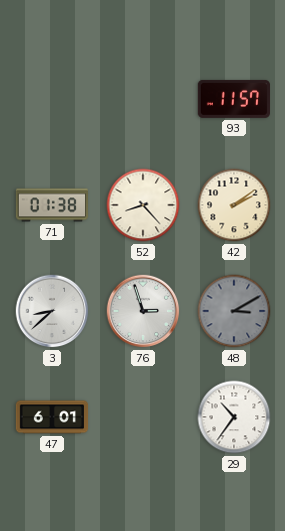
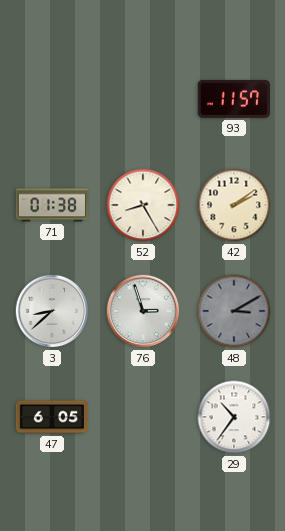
52: 8:23 -> 8:25
47: 6:01 -> 6:05
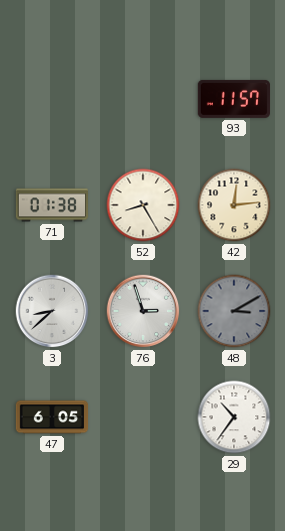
42: 2:09 -> 12:14
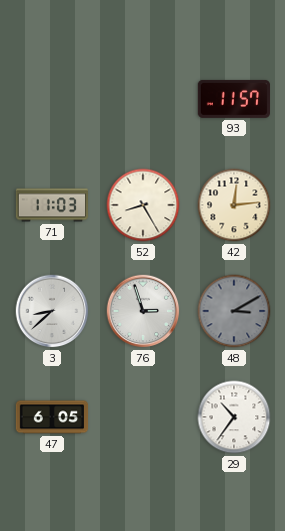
71: 01:38 -> 11:03
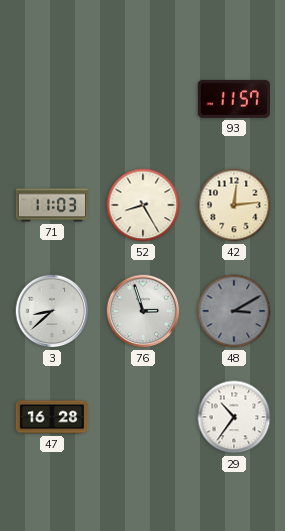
47: 6:05 -> 16:28
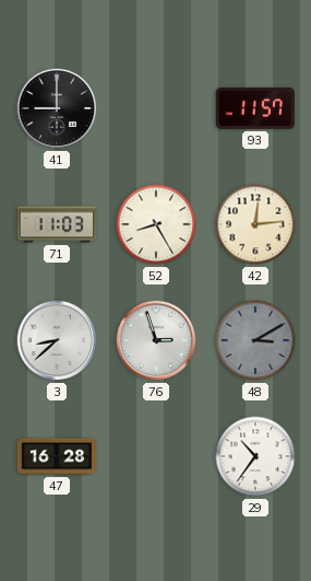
41: none -> 9:00
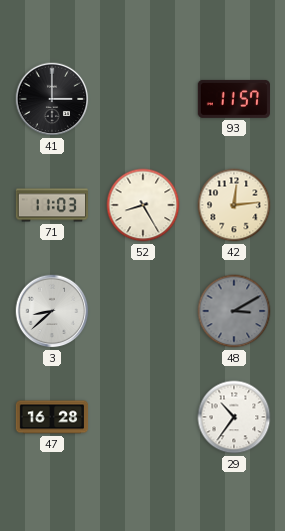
41: 9:00 -> 3:00
76: 2:57 -> none
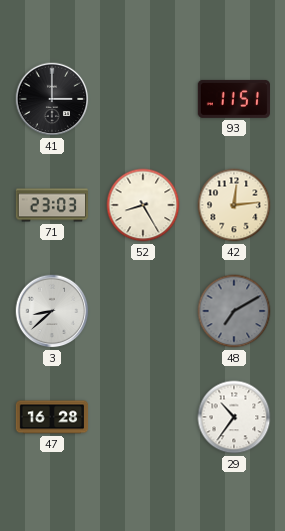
93: 11:57 -> 11:51
71: 11:03 -> 23:03
48: 3:10 -> 7:10
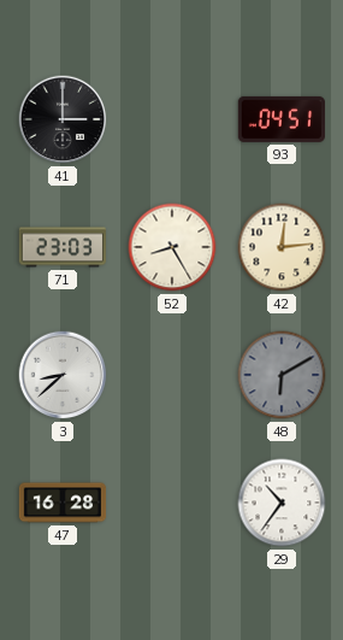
93: 11:51 -> 04:51
48: 7:10 -> 6:10
